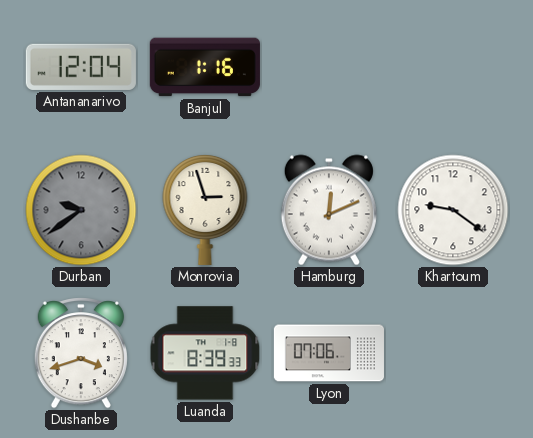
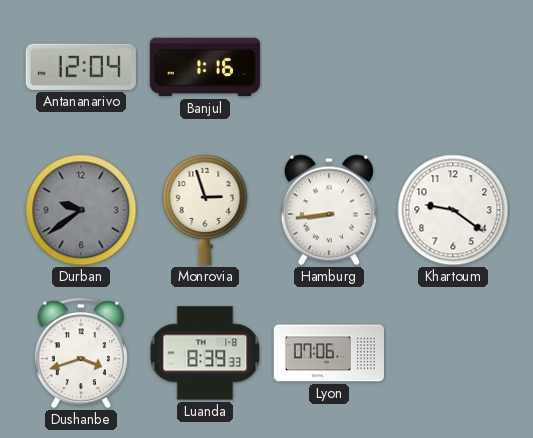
Hamburg: 12:11 -> 8:44
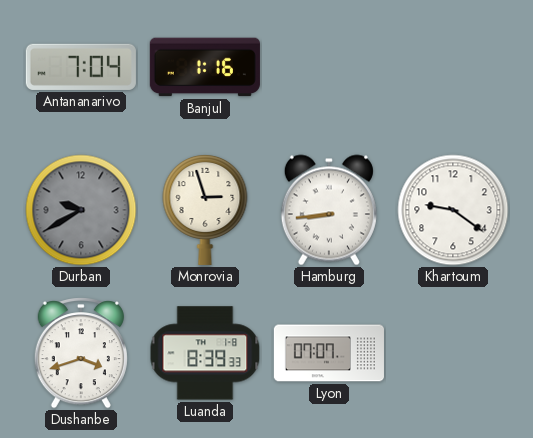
Antananarivo: 12:04 -> 7:04
Durban: 9:39 -> 9:40
Lyon: 07:06 -> 07:07
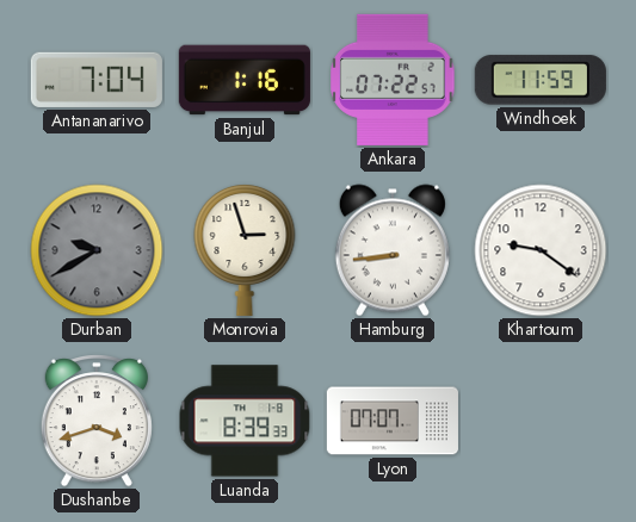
Ankara: none -> 07:22
Windhoek: none -> 11:59
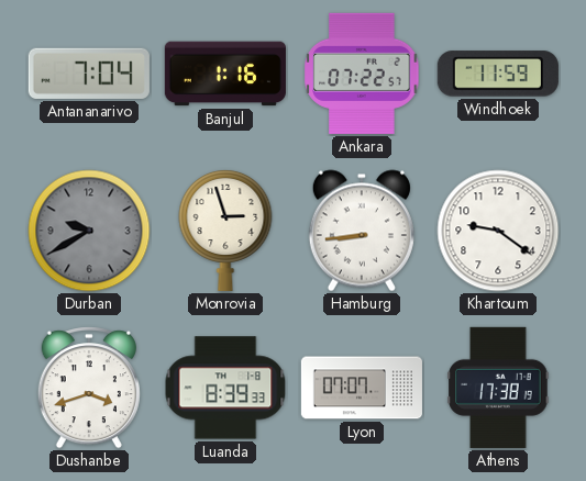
Athens: none -> 17:38
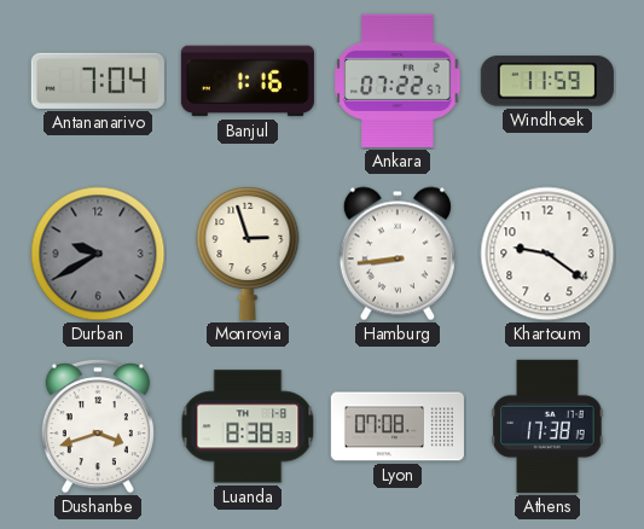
Luanda: 8:39 -> 8:38
Lyon: 07:07 -> 07:08
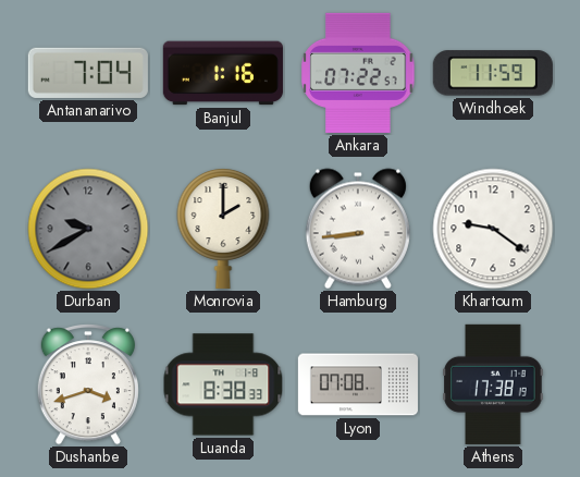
Monrovia: 2:57 -> 2:00
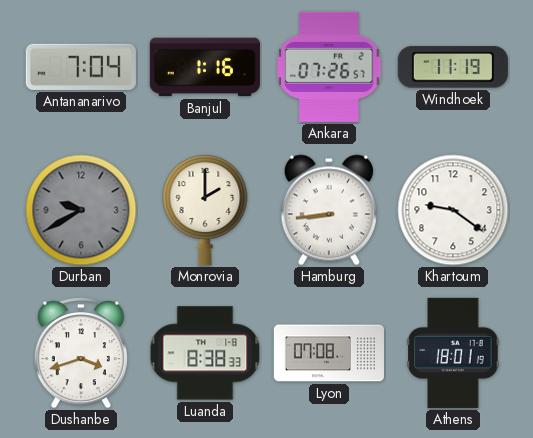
Ankara: 07:22 -> 07:26
Windhoek: 11:59 -> 11:19
Athens: 17:38 -> 18:01
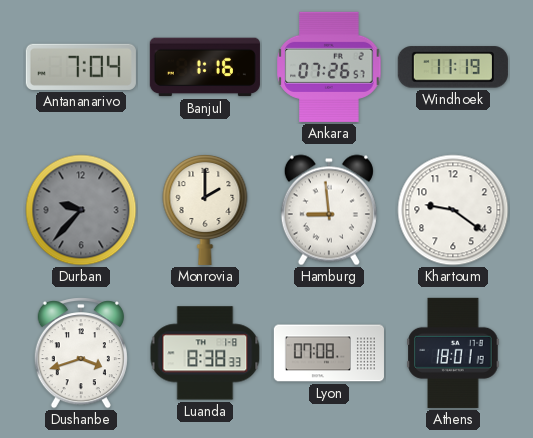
Durban: 9:40 -> 9:37
Hamburg: 8:44 -> 8:59
